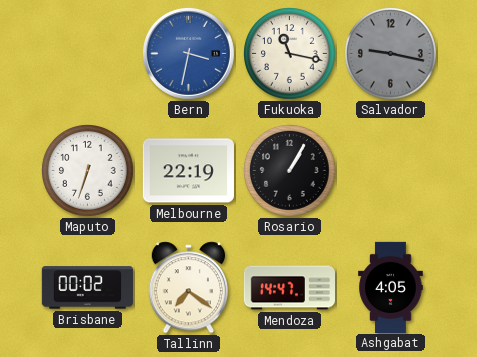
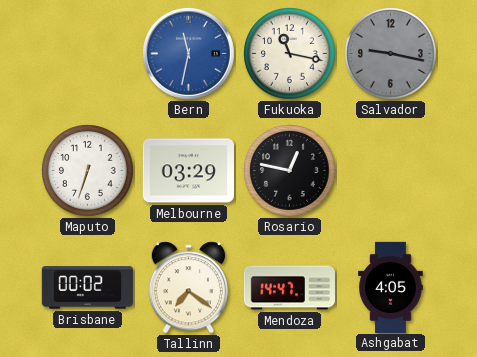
Bern: 3:32 -> 11:32
Melbourne: 22:19 -> 03:29
Rosario: 1:05 -> 12:47
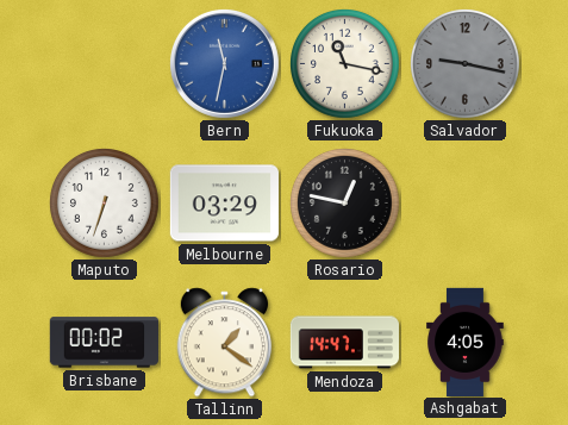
Tallinn: 7:21 -> 1:21
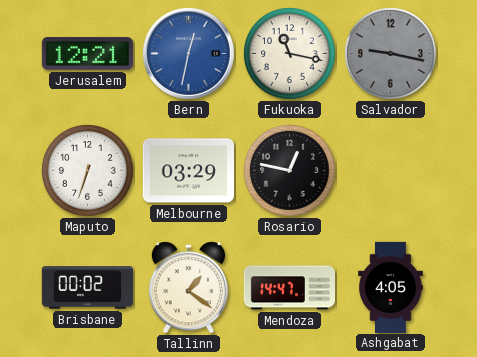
Jerusalem: none -> 12:21
Bern: 11:32 -> 12:32
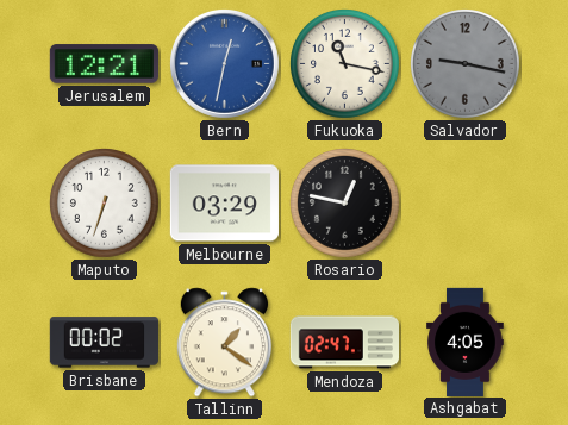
Mendoza: 14:47 -> 02:47
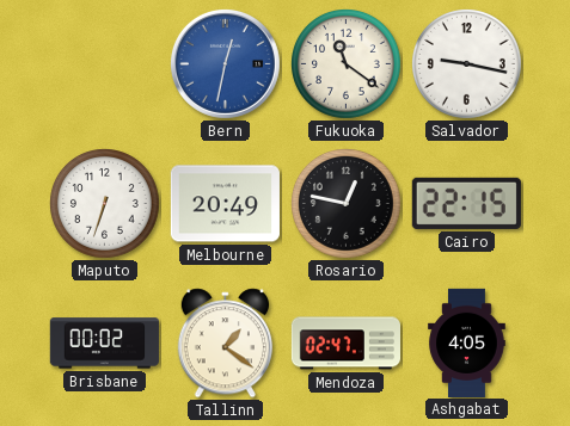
Jerusalem: 12:21 -> none
Fukuoka: 11:17 -> 11:21
Salvador dial: grey -> white
Melbourne: 03:29 -> 20:49
Cairo: none -> 22:15
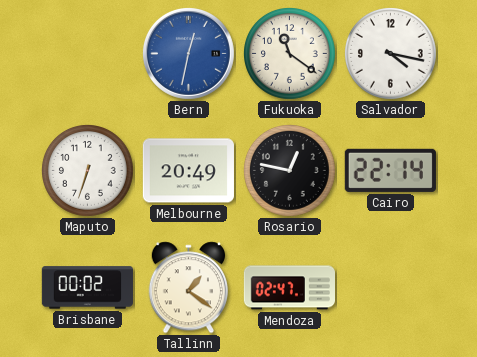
Salvador: 9:17 -> 4:17
Cairo: 22:15 -> 22:14
Ashgabat: 4:05 -> none
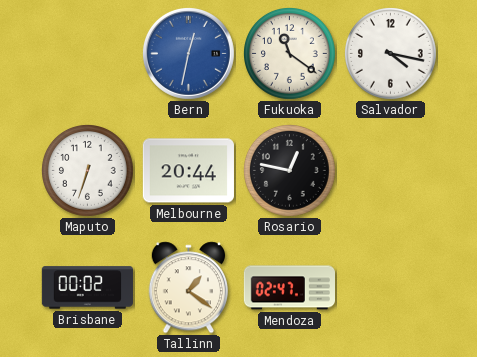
Melbourne: 20:49 -> 20:44
Cairo: 22:14 -> none
